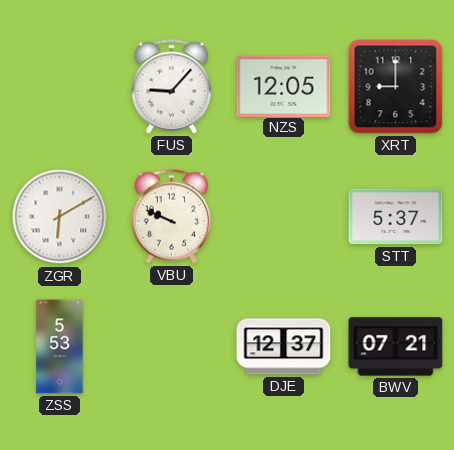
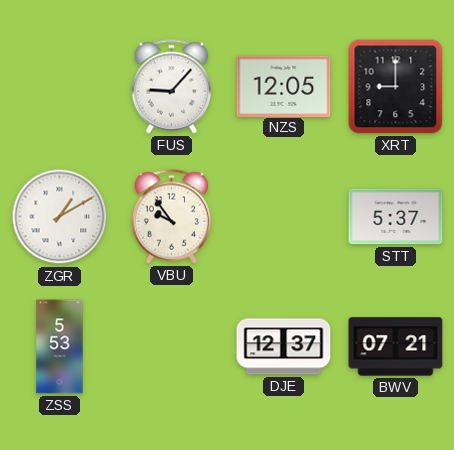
ZGR: 6:10 -> 1:10
VBU: 9:49 -> 9:54
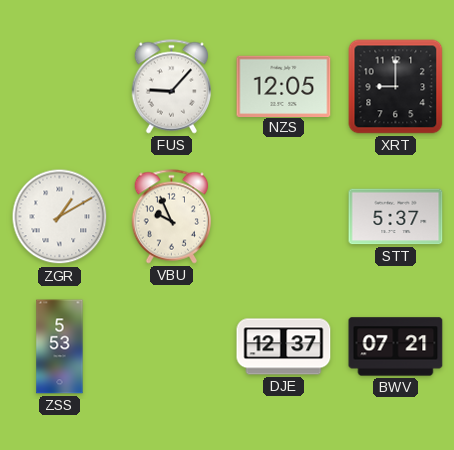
VBU: 9:54 -> 9:56
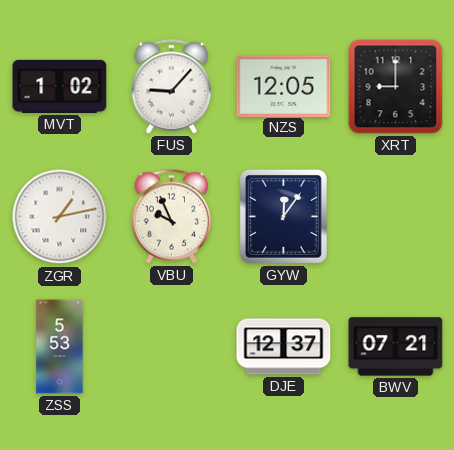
MVT: none -> 1:02
ZGR: 1:10 -> 1:13
GYW: none -> 12:06
STT: 5:37 -> none
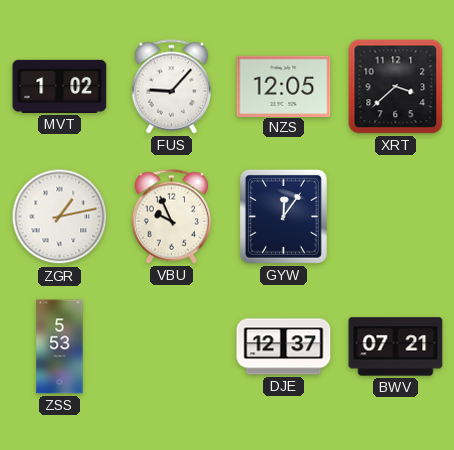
XRT: 9:00 -> 3:38
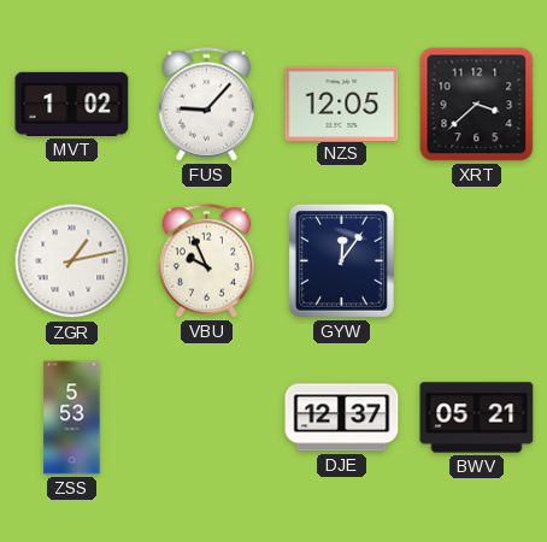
BWV: 07:21 -> 05:21
